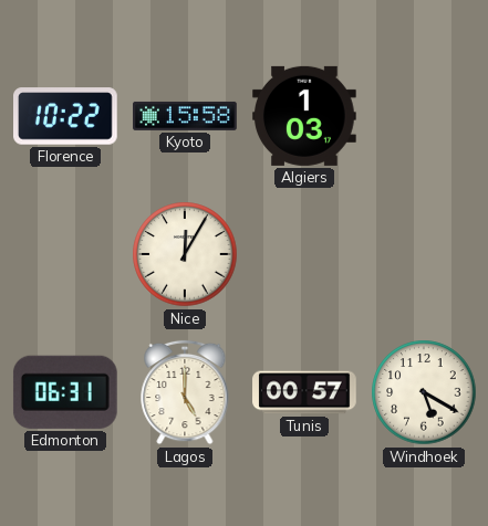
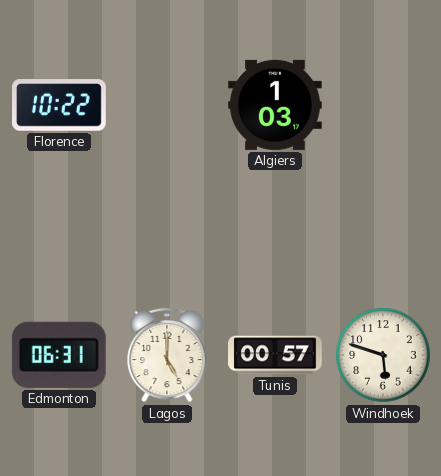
Kyoto: 15:58 -> none
Nice: 12:05 -> none
Windhoek: 5:20 -> 5:48
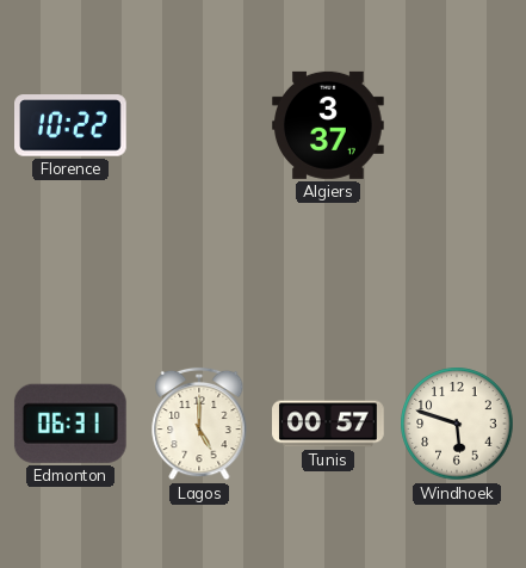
Algiers: 1:03 -> 3:37
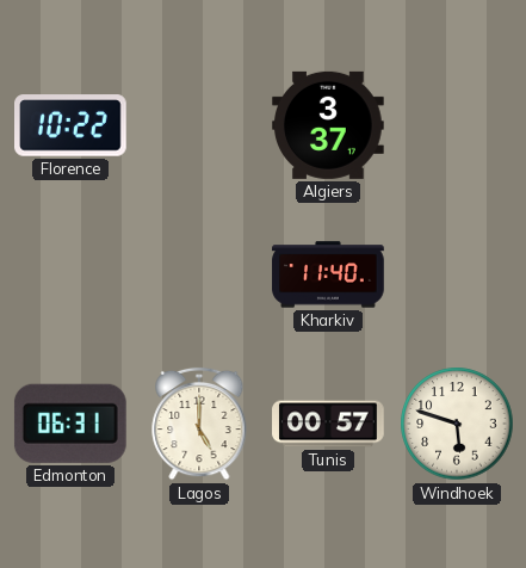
Kharkiv: none -> 11:40
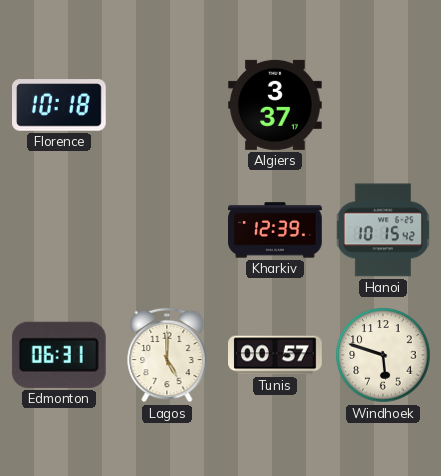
Florence: 10:22 -> 10:18
Kharkiv: 11:40 -> 12:39
Hanoi: none -> 10:15
